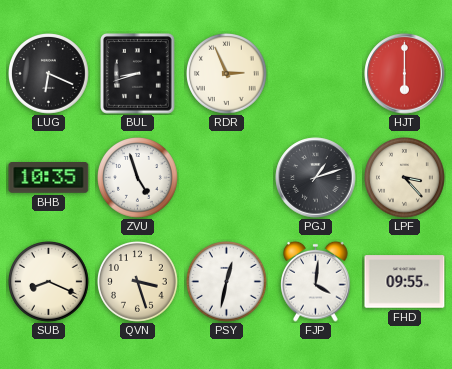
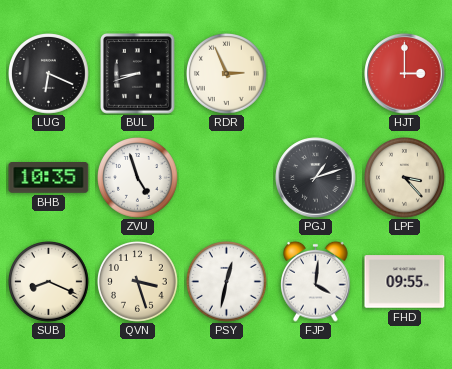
HJT: 6:00 -> 3:00
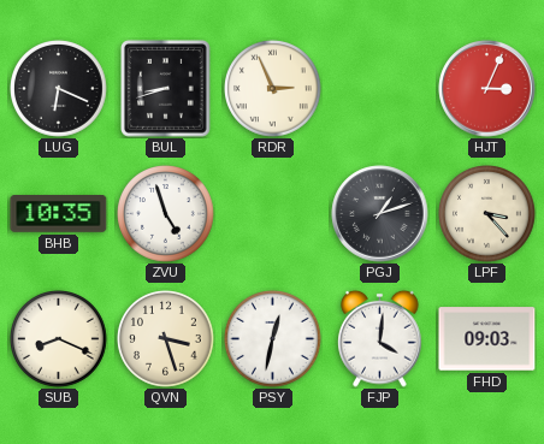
HJT: 3:00 -> 3:04
FHD: 09:55 -> 09:03
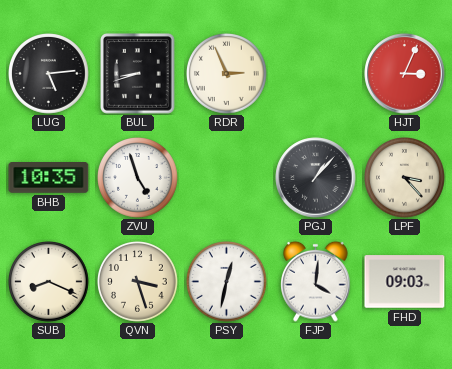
LUG: 6:19 -> 5:14
PGJ: 1:12 -> 1:07
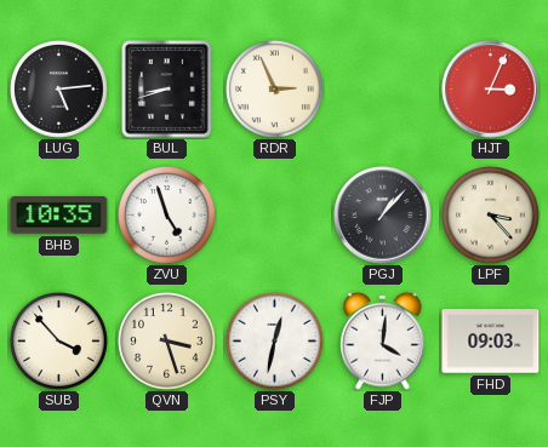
SUB: 8:19 -> 3:53
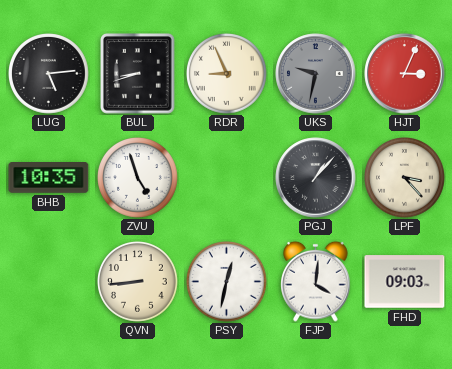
RDR: 2:56 -> 8:56
UKS: none -> 9:32
SUB: 3:53 -> none
QVN: 3:27 -> 8:44
